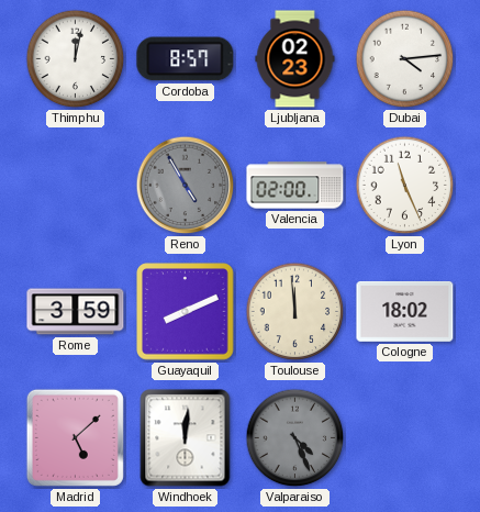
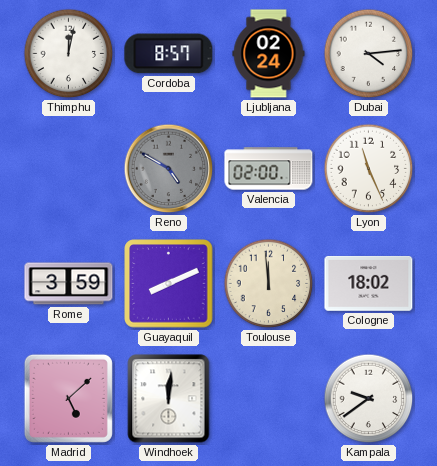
Ljubljana: 02:23 -> 02:24
Reno: 4:55 -> 4:50
Valparaiso: 4:26 -> none
Kampala: none -> 9:39
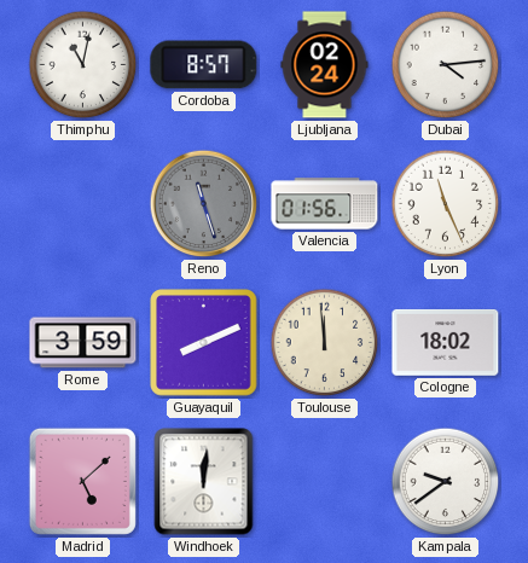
Thimphu: 12:02 -> 11:02
Reno: 4:50 -> 11:27
Valencia: 02:00 -> 01:56
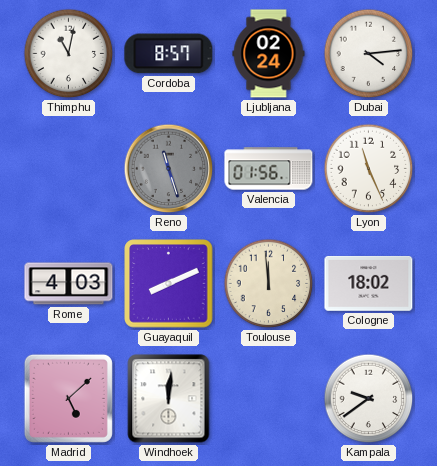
Rome: 3:59 -> 4:03
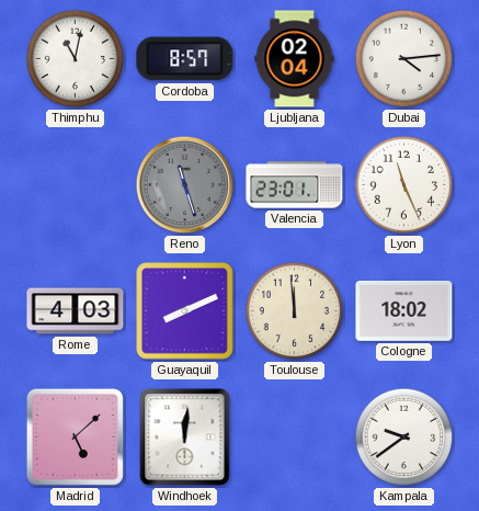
Ljubljana: 02:24 -> 02:04
Valencia: 01:56 -> 23:01
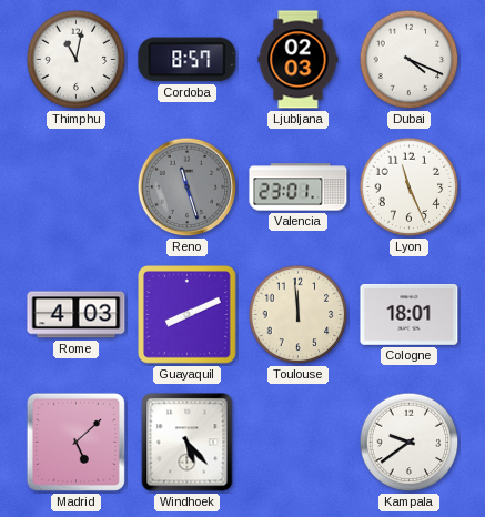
Ljubljana: 02:04 -> 02:03
Dubai: 4:14 -> 4:19
Cologne: 18:02 -> 18:01
Windhoek: 12:01 -> 5:23
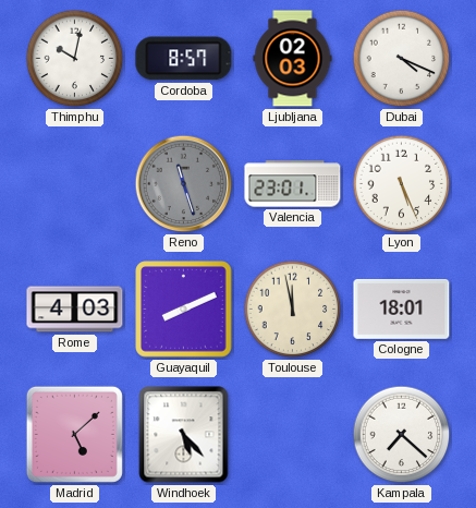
Thimphu: 11:02 -> 10:02
Lyon: 11:26 -> 5:26
Toulouse: 11:59 -> 11:58
Kampala: 9:39 -> 7:22
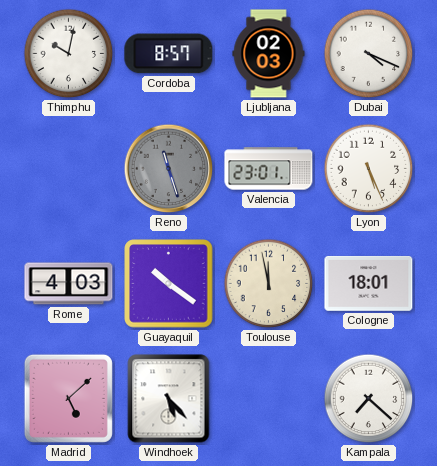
Guayaquil: 8:11 -> 10:21
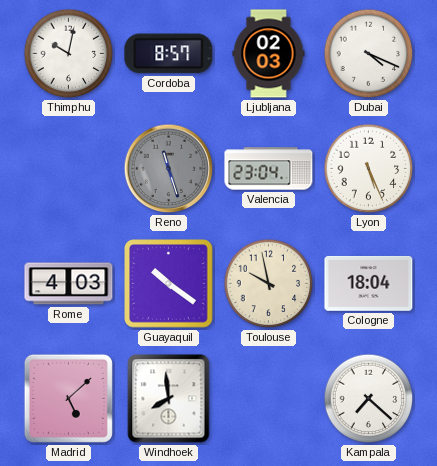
Valencia: 23:01 -> 23:04
Toulouse: 11:58 -> 9:58
Cologne: 18:01 -> 18:04
Windhoek: 5:23 -> 7:59
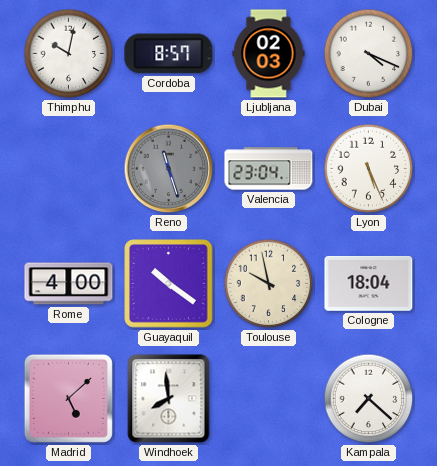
Rome: 4:03 -> 4:00
